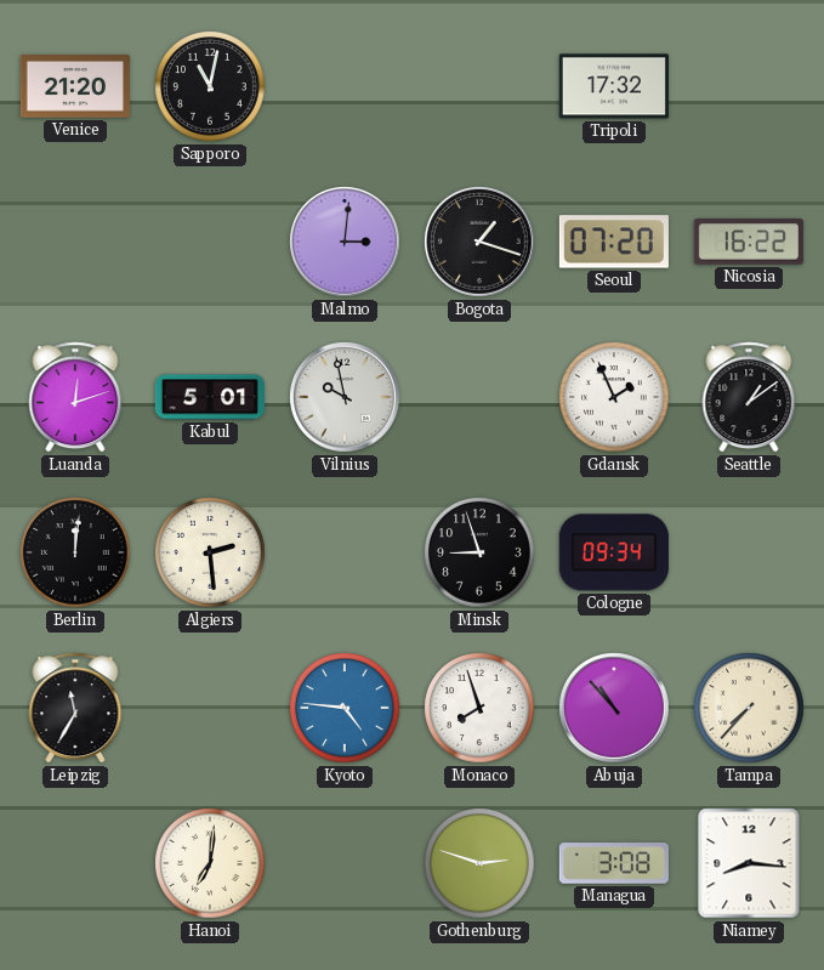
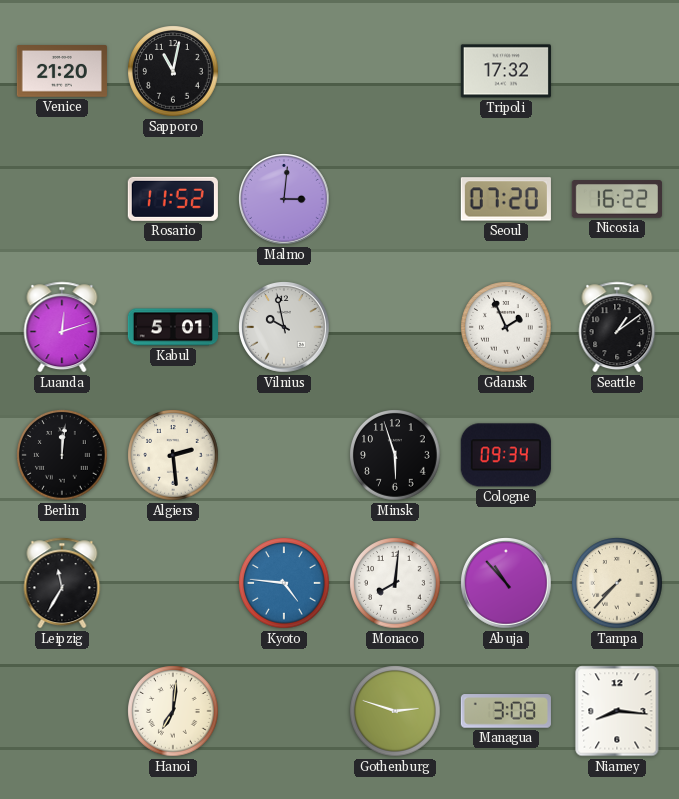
Rosario: none -> 11:52
Bogota: 1:18 -> none
Minsk: 8:57 -> 5:57
Monaco: 7:57 -> 8:01
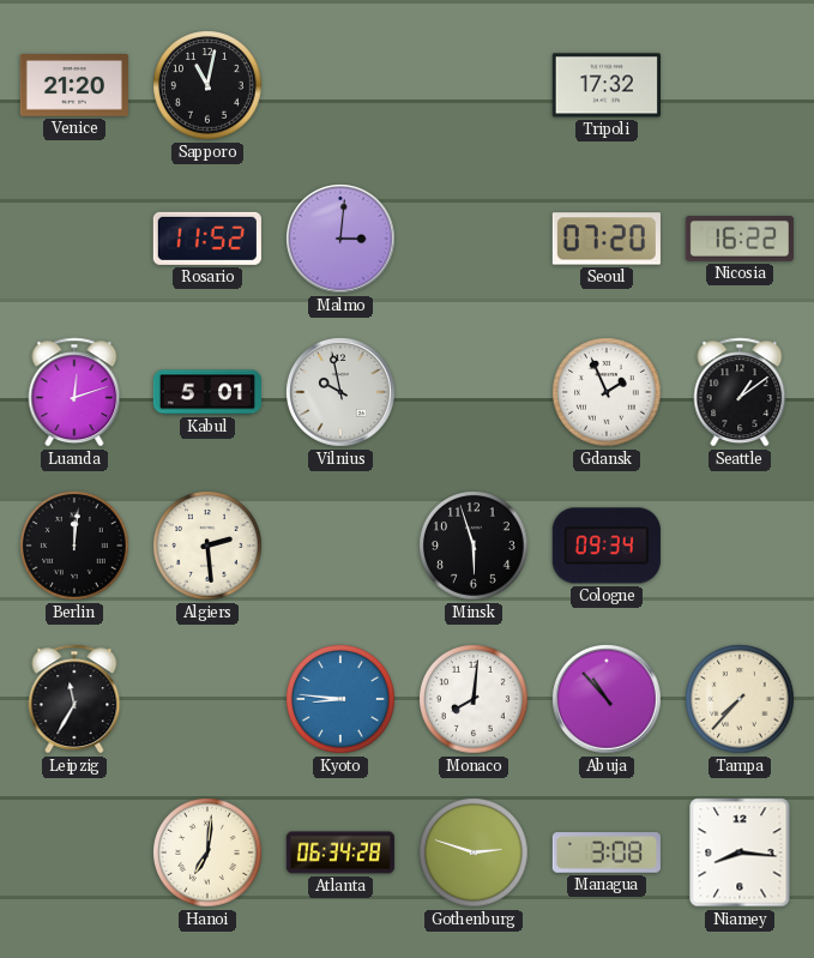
Kyoto: 4:46 -> 8:46
Atlanta: none -> 06:34
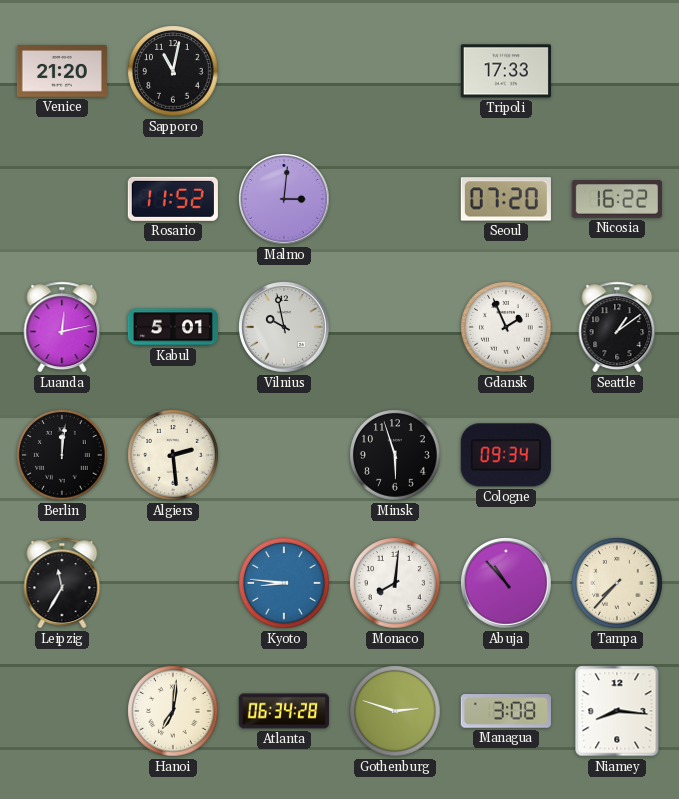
Tripoli: 17:32 -> 17:33
Luanda: 12:12 -> 12:13
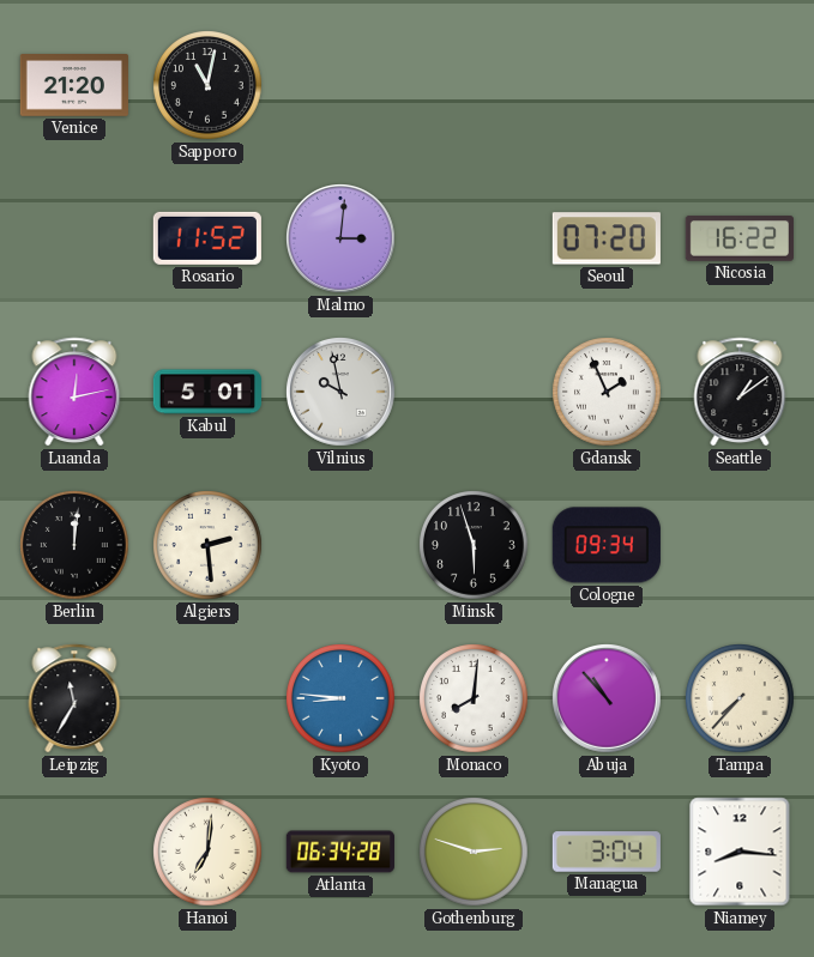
Tripoli: 17:33 -> none
Managua: 3:08 -> 3:04
